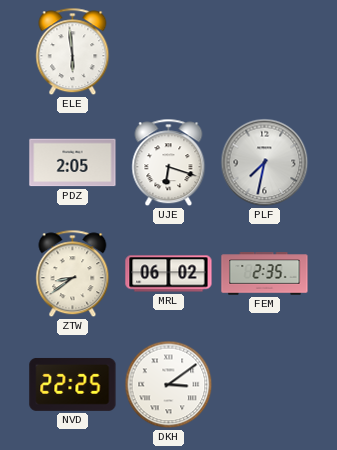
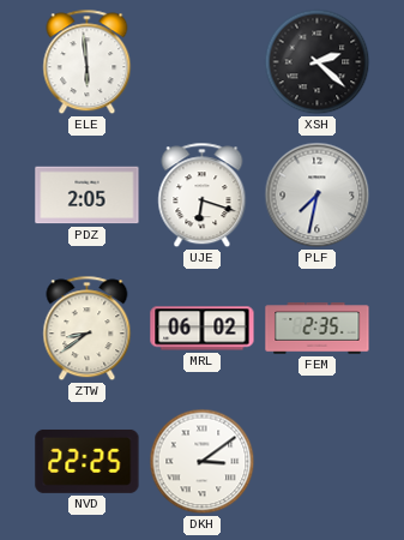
XSH: none -> 2:22
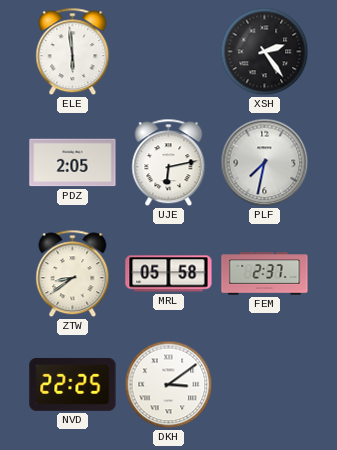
XSH: 2:22 -> 2:24
UJE: 6:18 -> 6:13
MRL: 06:02 -> 05:58
FEM: 2:35 -> 2:37
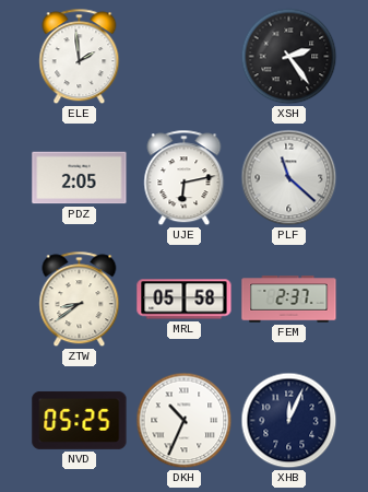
ELE: 5:59 -> 1:59
PLF: 7:32 -> 11:22
NVD: 22:25 -> 05:25
DKH: 3:09 -> 10:34
XHB: none -> 12:04
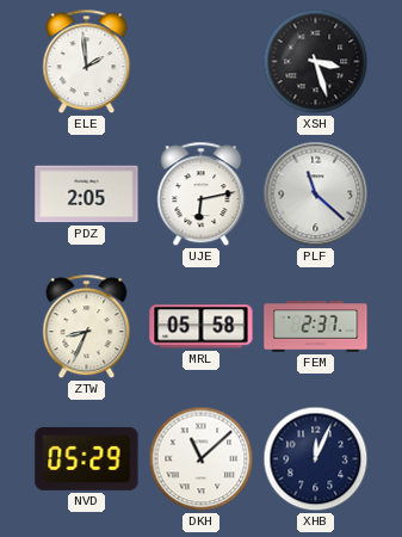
XSH: 2:24 -> 3:27
ZTW: 8:39 -> 8:34
NVD: 05:25 -> 05:29
DKH: 10:34 -> 11:08
